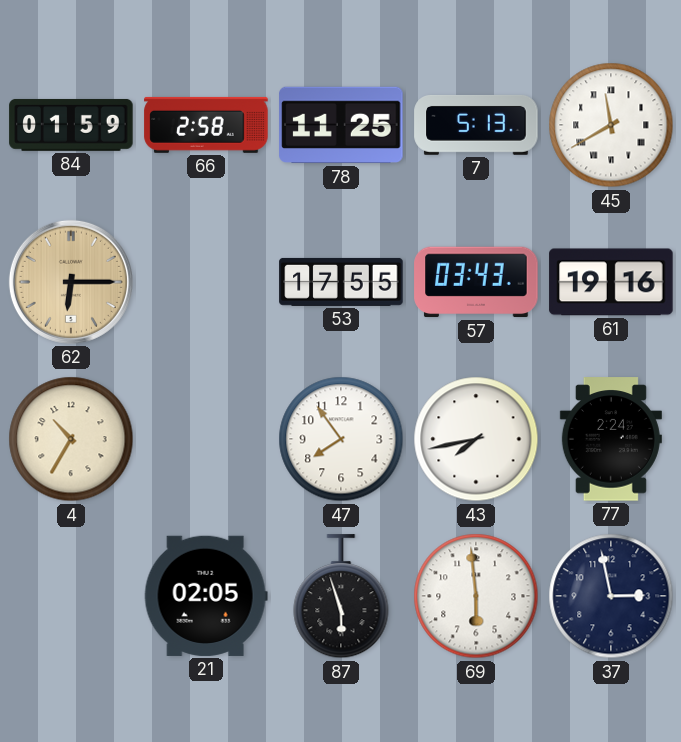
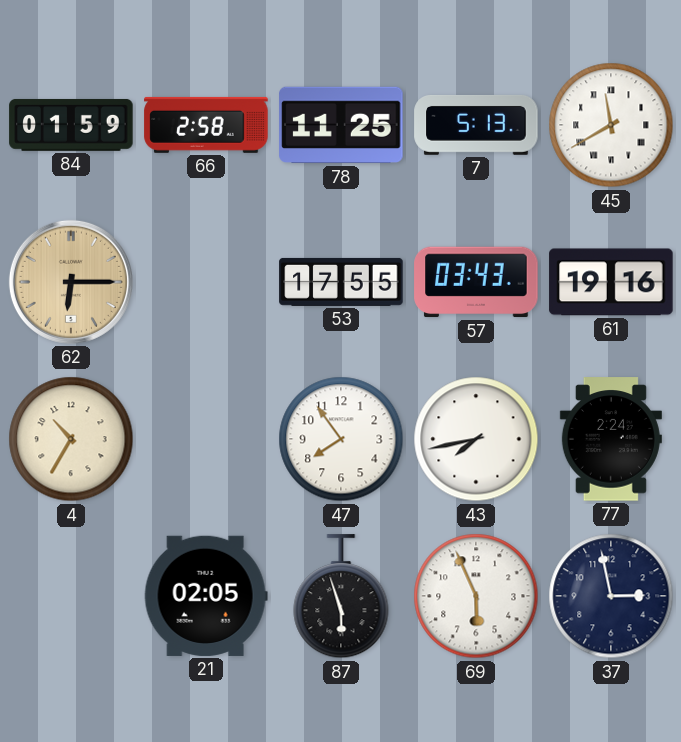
69: 5:59 -> 5:56
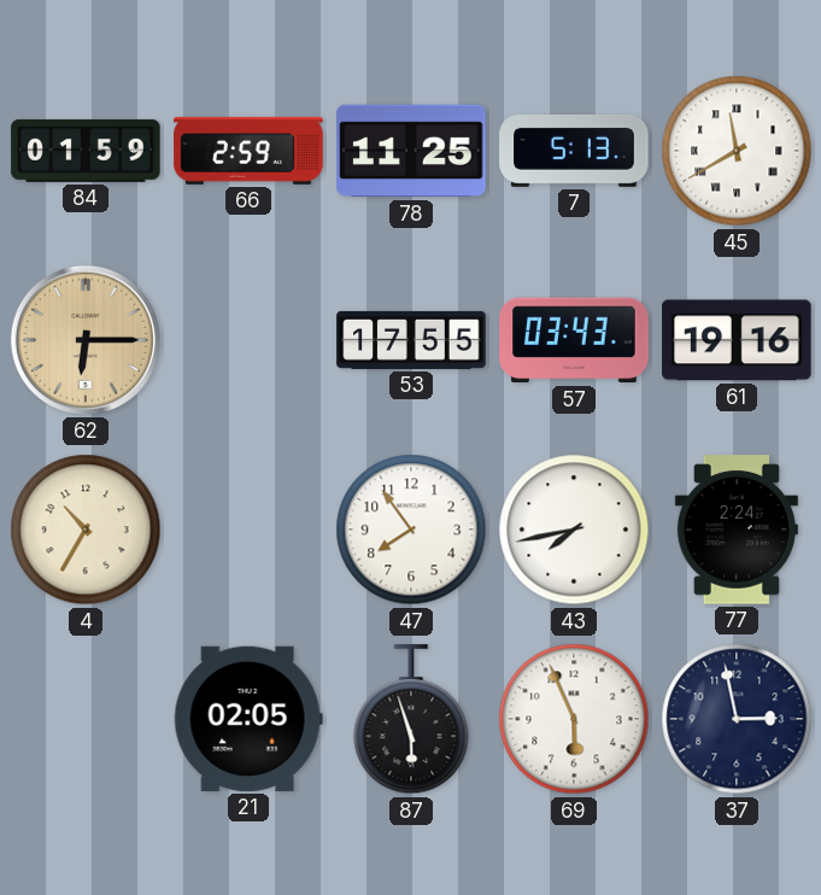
66: 2:58 -> 2:59
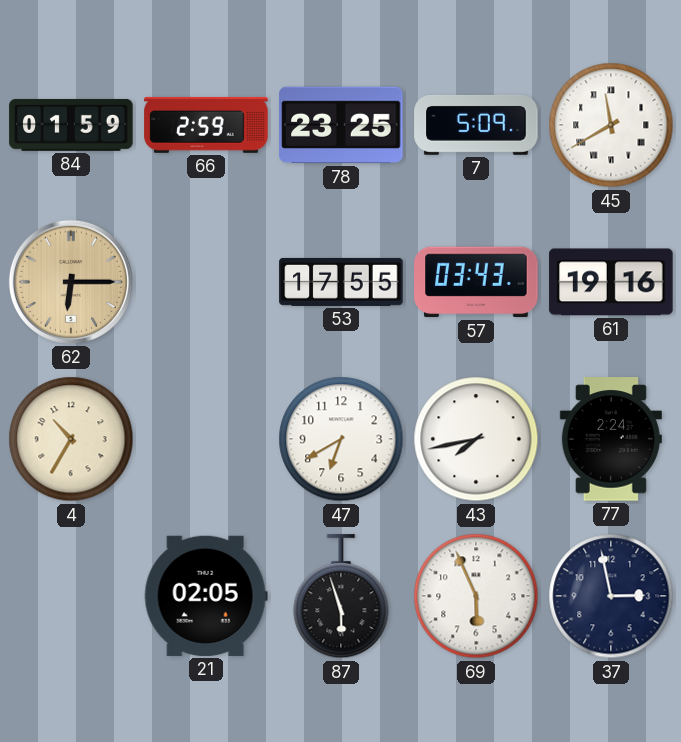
78: 11:25 -> 23:25
7: 5:13 -> 5:09
47: 7:54 -> 6:40
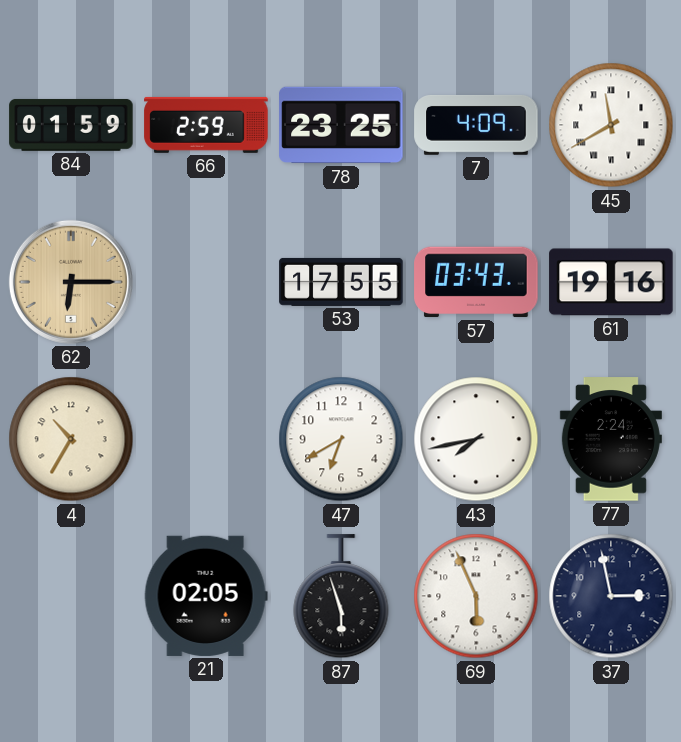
7: 5:09 -> 4:09
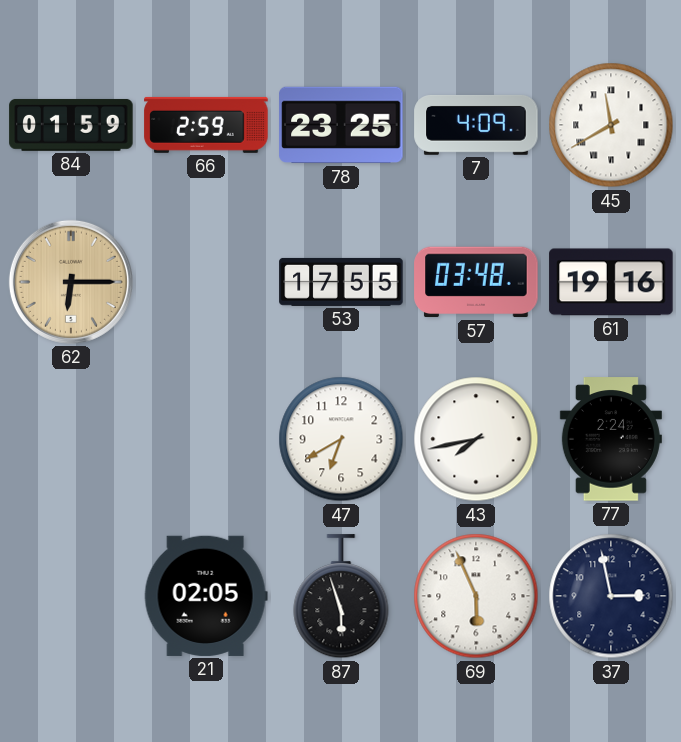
57: 03:43 -> 03:48
4: 10:35 -> none
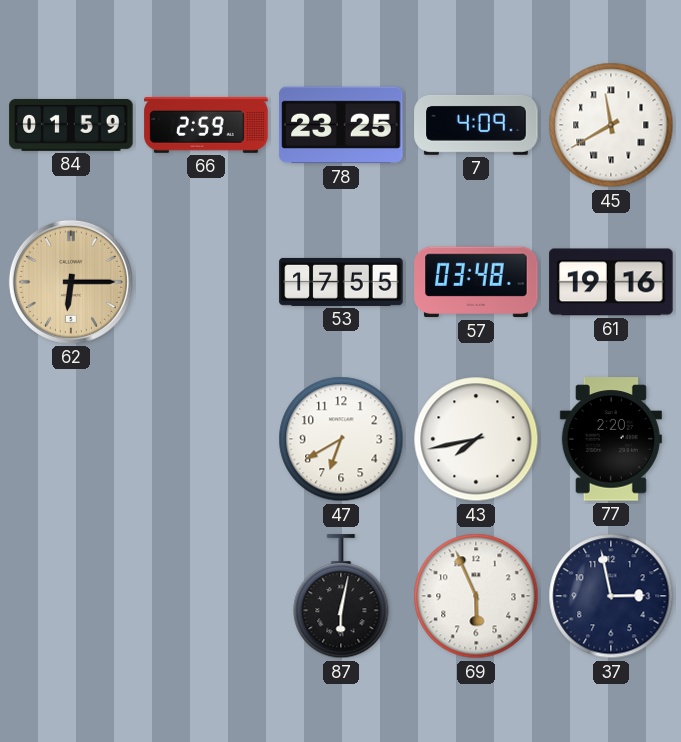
77: 2:24 -> 2:20
21: 02:05 -> none
87: 5:57 -> 6:02
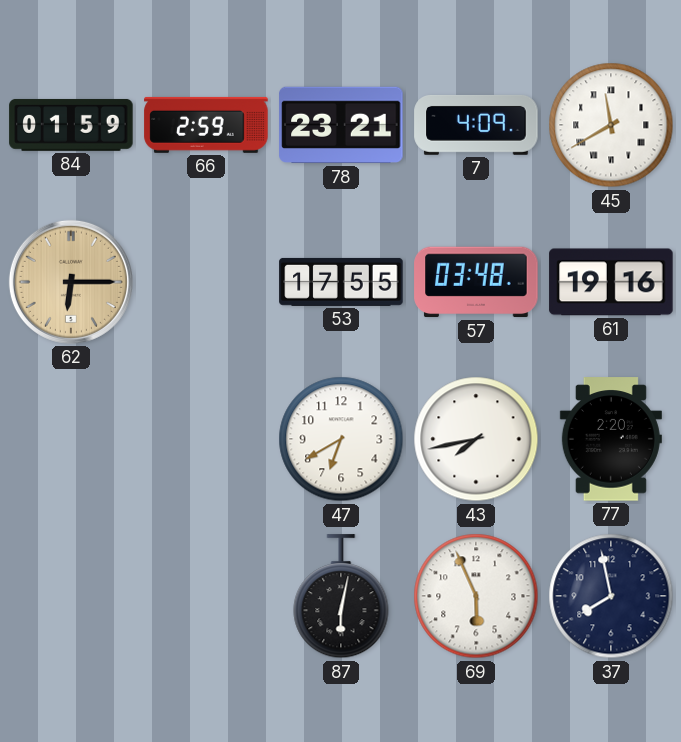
78: 23:25 -> 23:21
37: 2:58 -> 7:58
